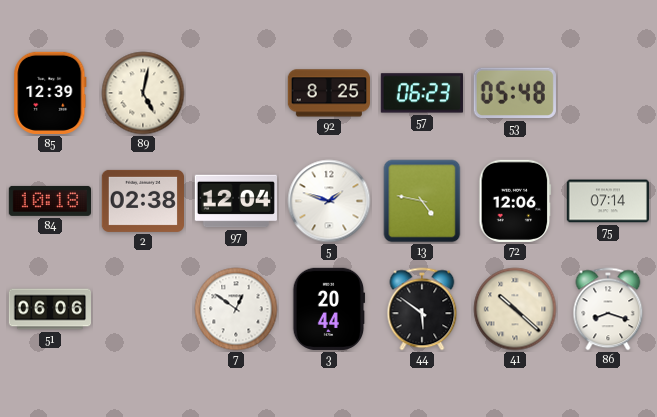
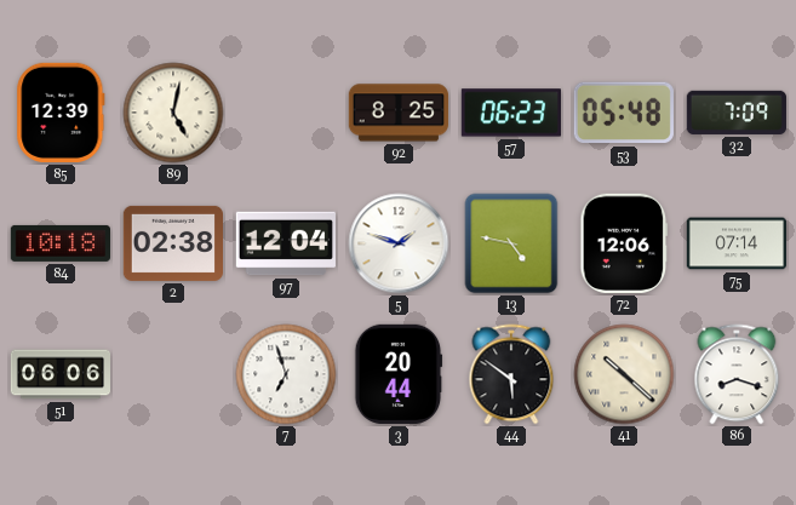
32: none -> 7:09
7: 12:51 -> 6:57
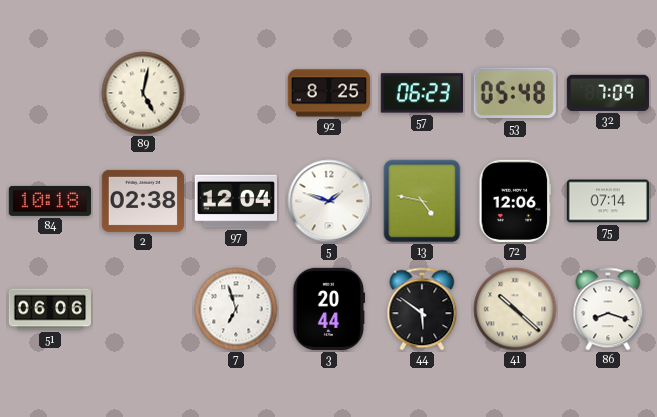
85: 12:39 -> none
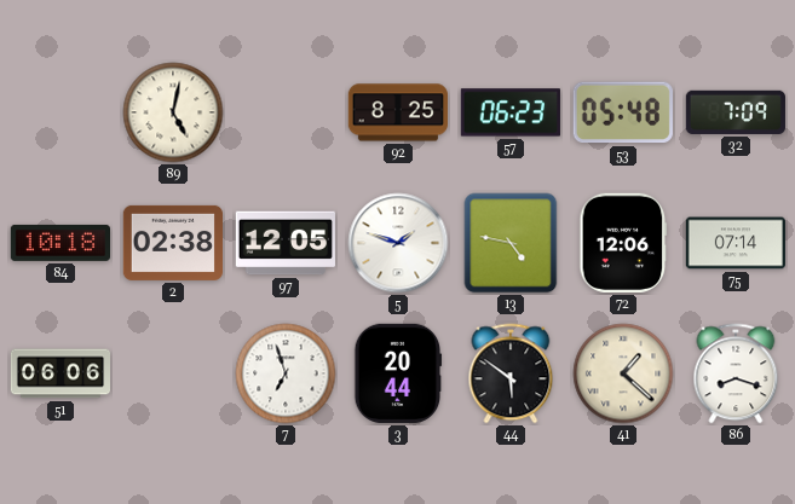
97: 12:04 -> 12:05
41: 10:22 -> 1:22
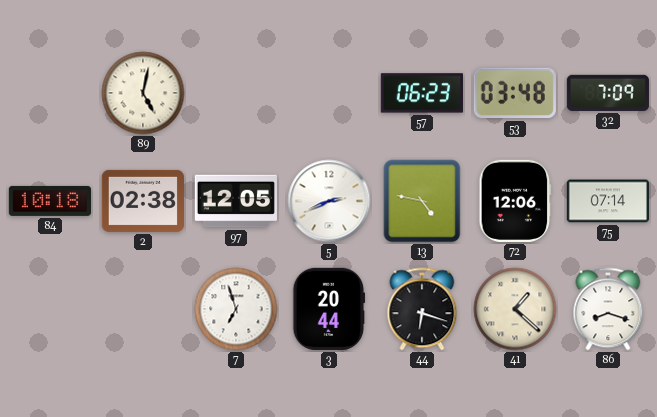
92: 8:25 -> none
53: 05:48 -> 03:48
5: 1:48 -> 2:41
51: 06:06 -> none
44: 5:51 -> 6:18
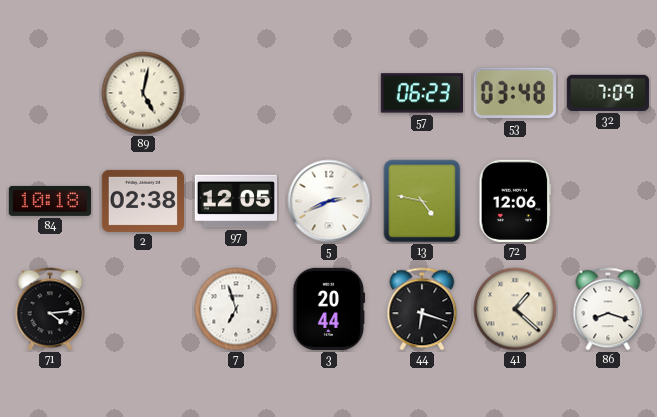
75: 07:14 -> none
71: none -> 4:14
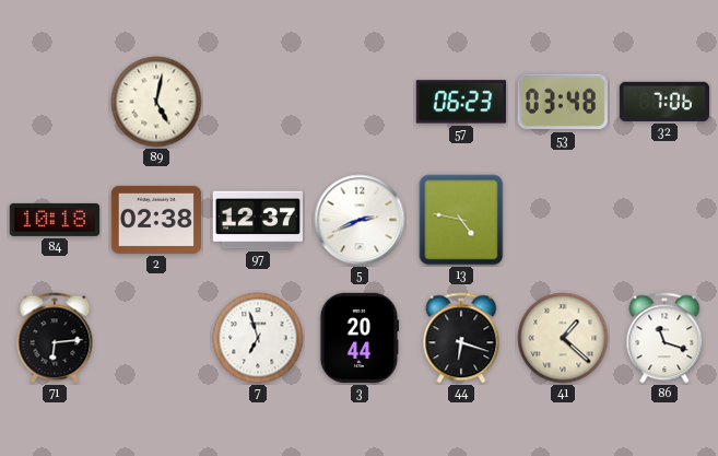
32: 7:09 -> 7:06
97: 12:05 -> 12:37
72: 12:06 -> none
71: 4:14 -> 6:14
86: 8:18 -> 11:18
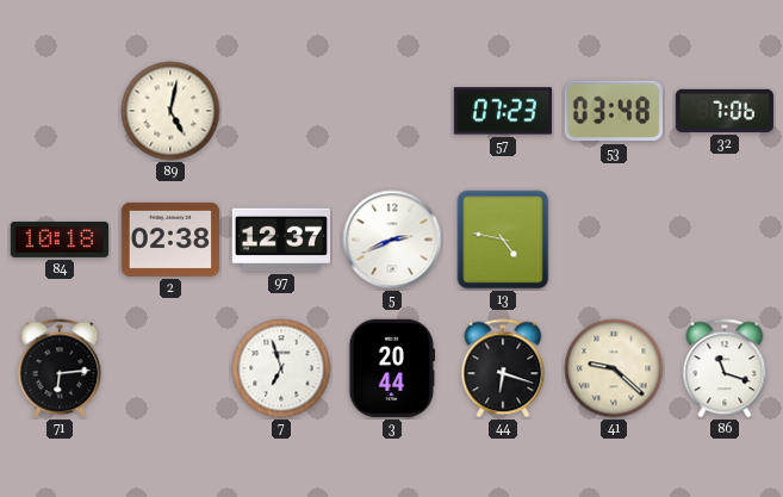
57: 06:23 -> 07:23
41: 1:22 -> 9:22
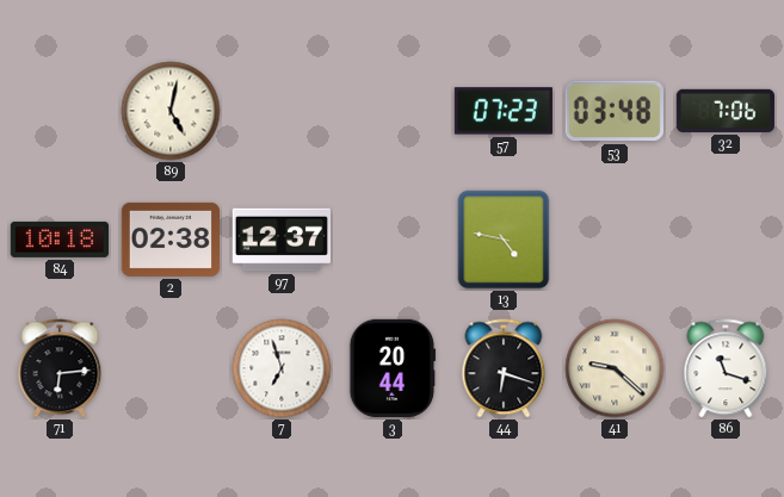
5: 2:41 -> none
